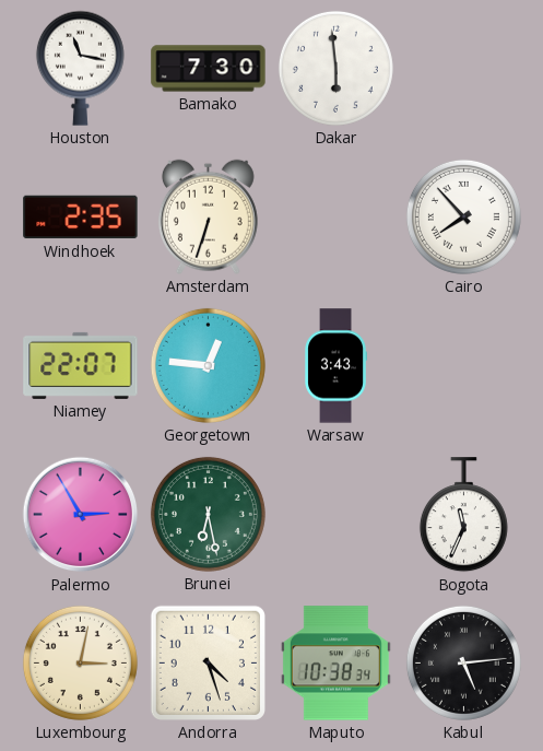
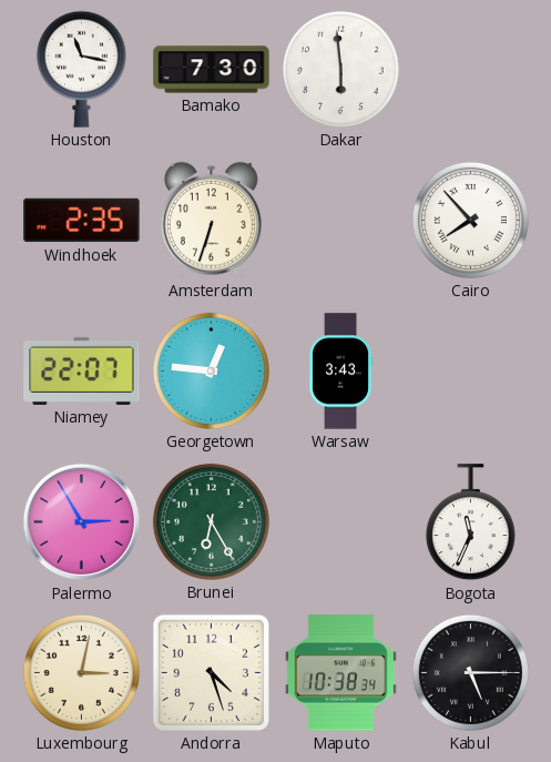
Brunei: 6:28 -> 6:25
Kabul: 5:14 -> 5:15
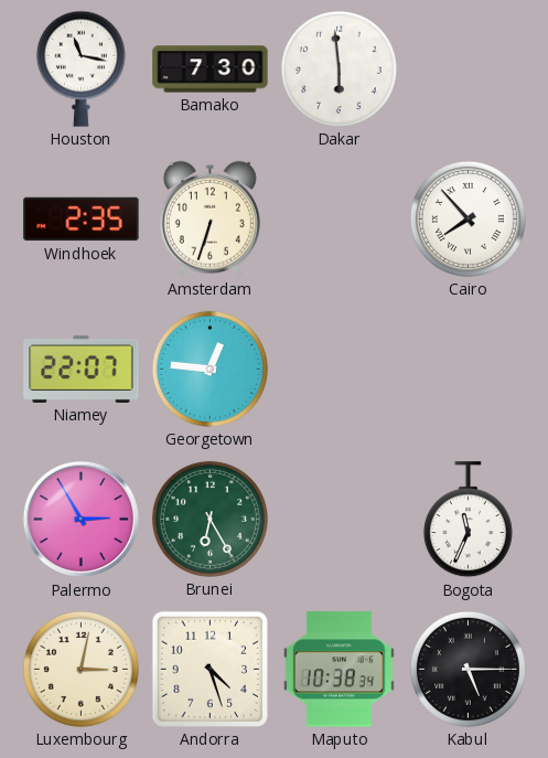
Warsaw: 3:43 -> none
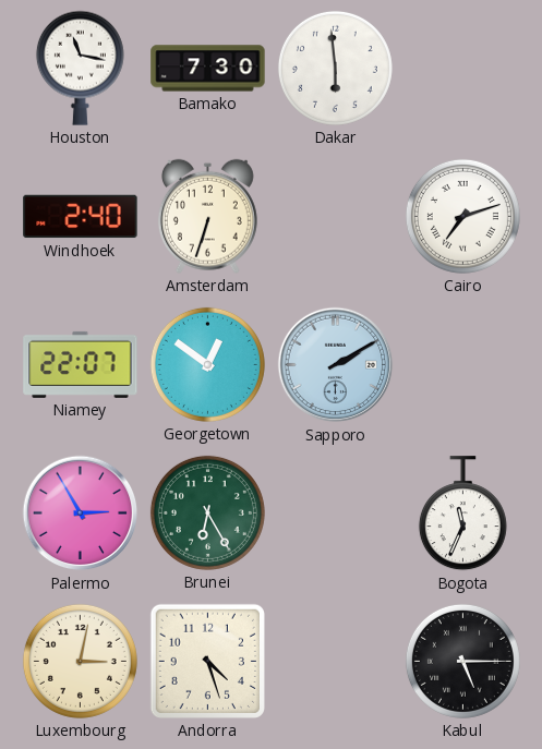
Windhoek: 2:35 -> 2:40
Cairo: 7:53 -> 7:12
Georgetown: 12:46 -> 12:51
Sapporo: none -> 2:10
Maputo: 10:38 -> none
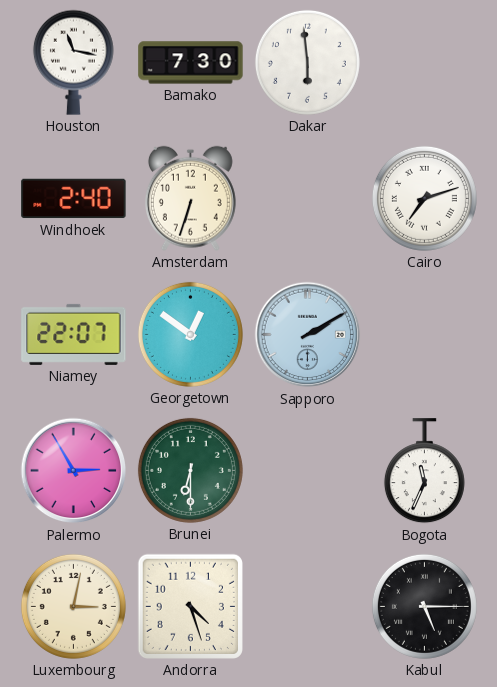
Brunei: 6:25 -> 6:30
